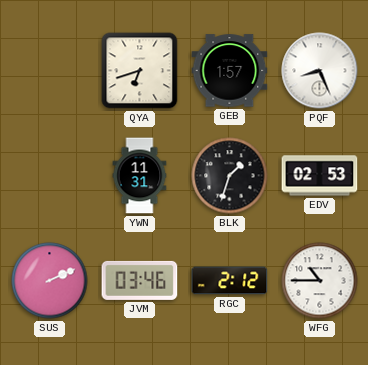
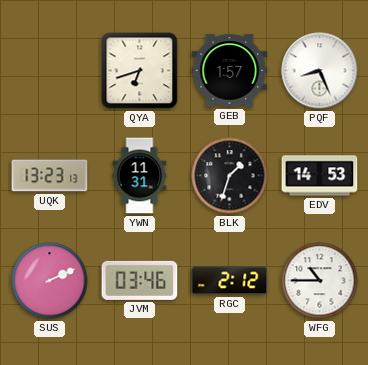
UQK: none -> 13:23
EDV: 02:53 -> 14:53
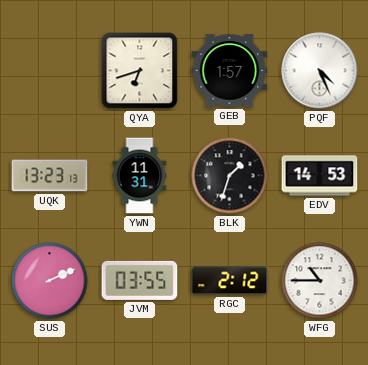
PQF: 8:26 -> 4:26
JVM: 03:46 -> 03:55
